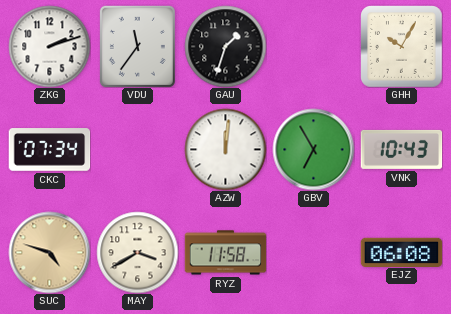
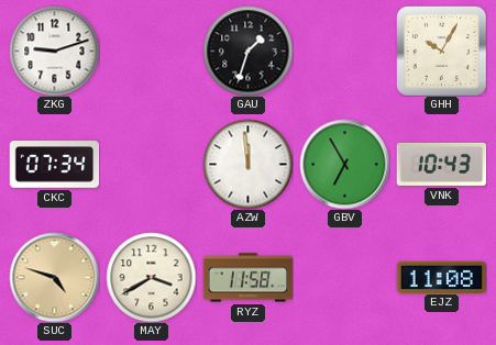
ZKG: 2:12 -> 9:12
VDU: 11:36 -> none
AZW: 12:01 -> 11:59
EJZ: 06:08 -> 11:08
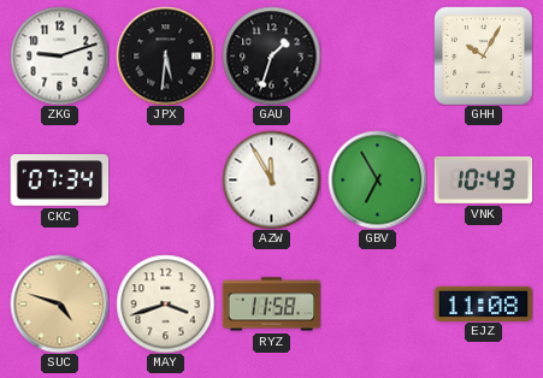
JPX: none -> 5:31
AZW: 11:59 -> 11:55
MAY: 3:40 -> 3:42
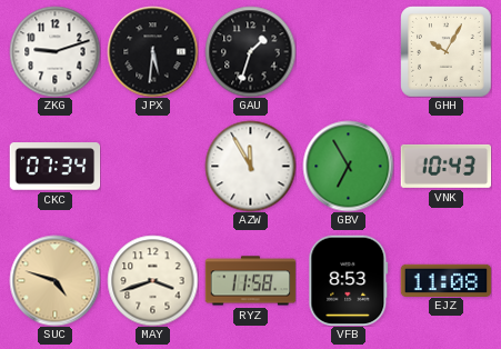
VFB: none -> 8:53
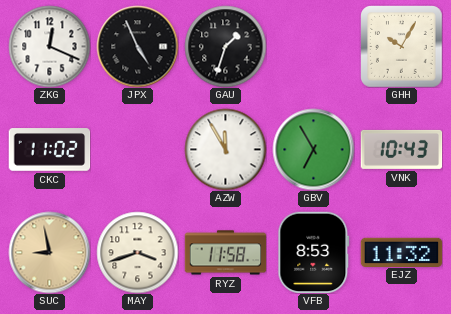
ZKG: 9:12 -> 12:19
JPX: 5:31 -> 4:56
CKC: 07:34 -> 11:02
SUC: 4:48 -> 8:58
EJZ: 11:08 -> 11:32
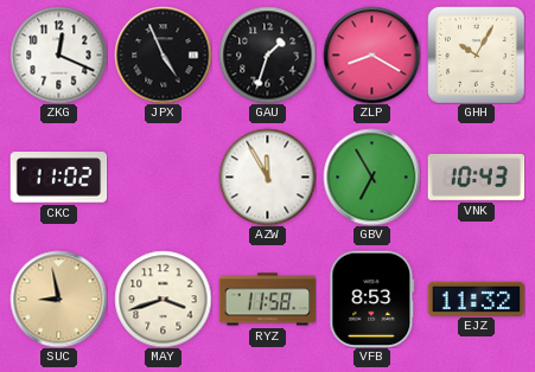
ZLP: none -> 8:20
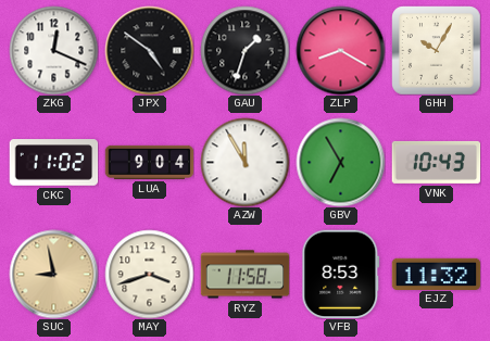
JPX: 4:56 -> 4:51
LUA: none -> 9:04
